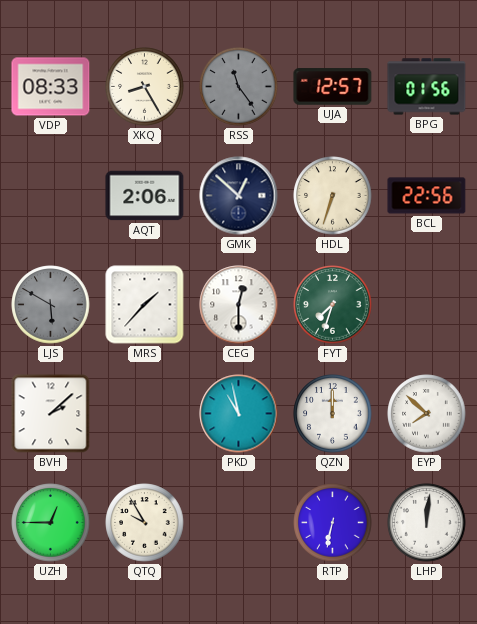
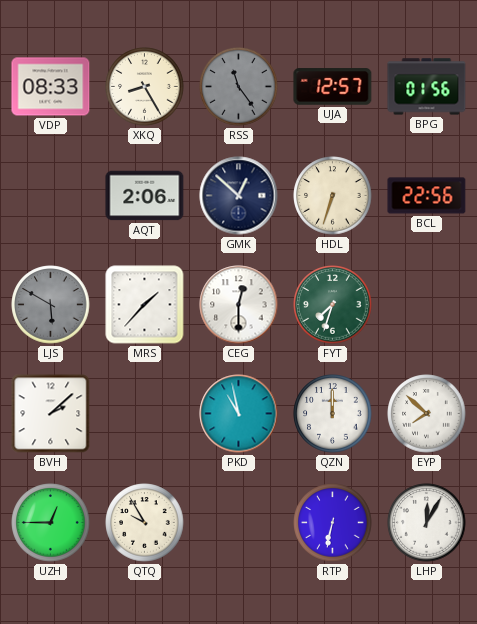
LHP: 12:01 -> 12:05
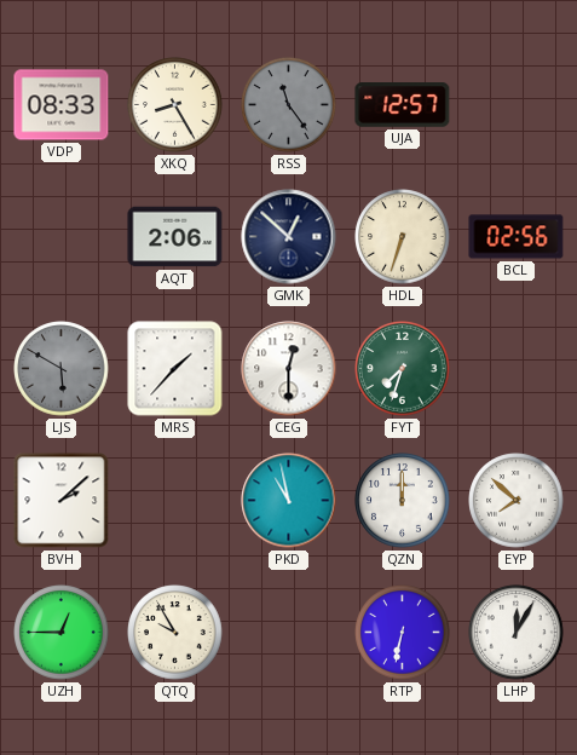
BPG: 01:56 -> none
BCL: 22:56 -> 02:56
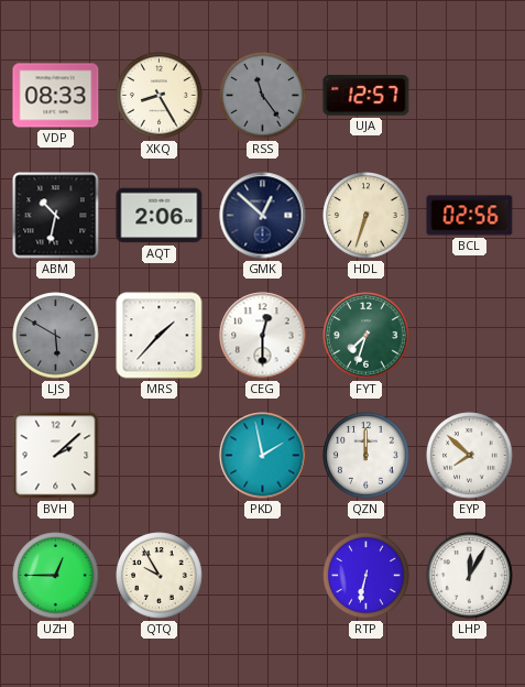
ABM: none -> 10:32
PKD: 10:58 -> 1:58
